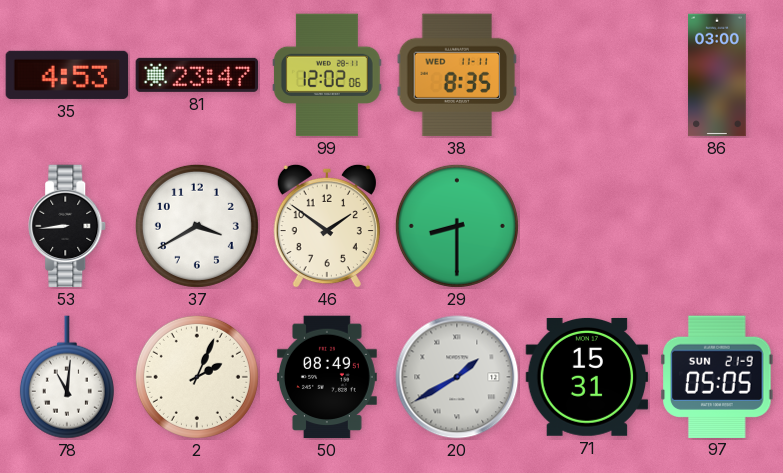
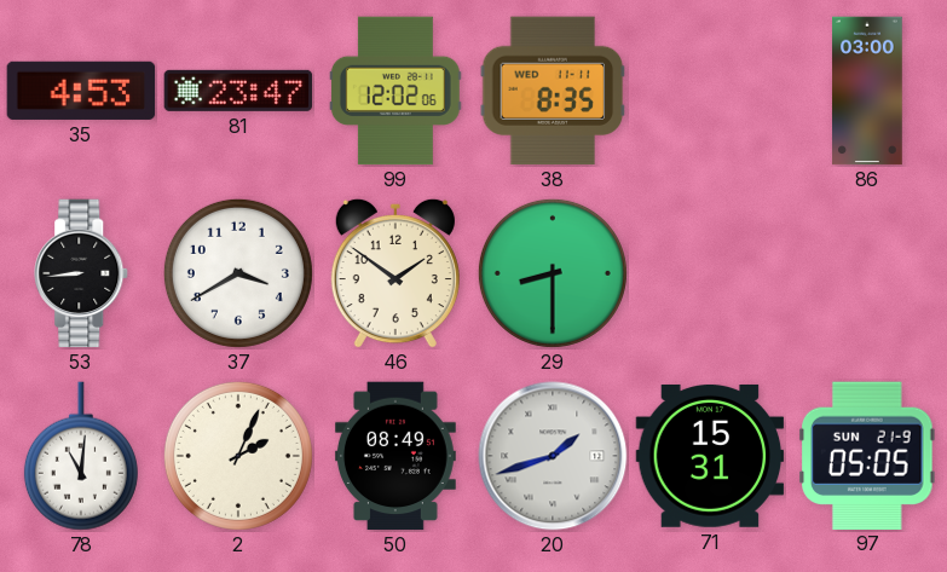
20: 1:40 -> 1:42
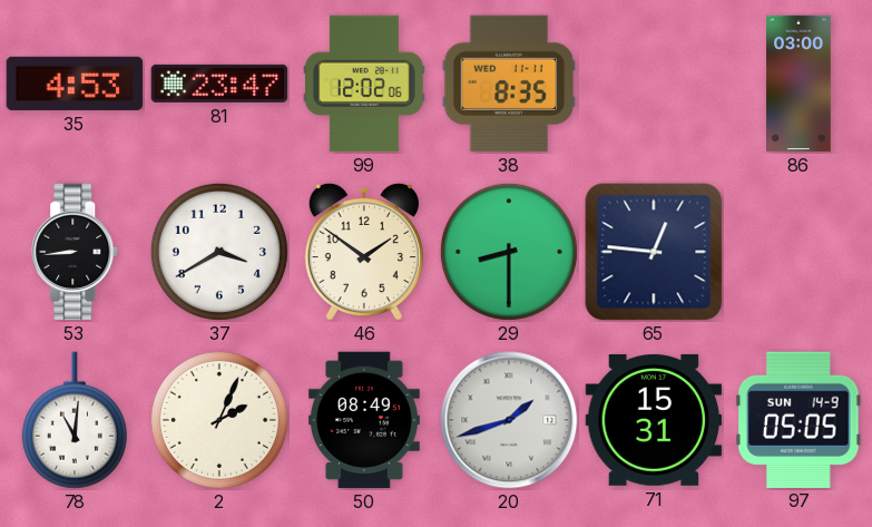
65: none -> 12:46
97 date: SUN 21-9 -> SUN 14-9
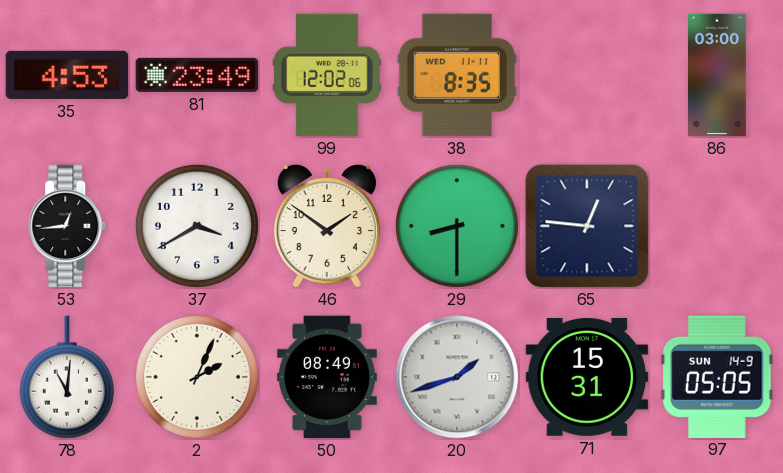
81: 23:47 -> 23:49
53: 8:44 -> 12:44
